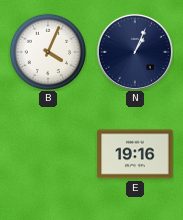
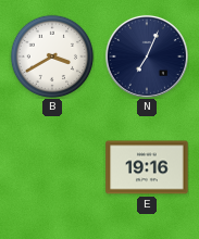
B: 4:04 -> 3:40
N: 1:04 -> 7:04
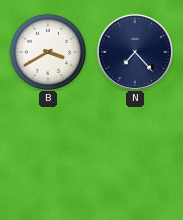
N: 7:04 -> 7:23
E: 19:16 -> none
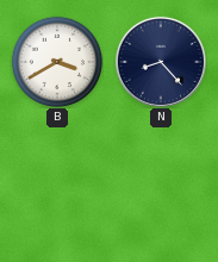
N: 7:23 -> 8:23
